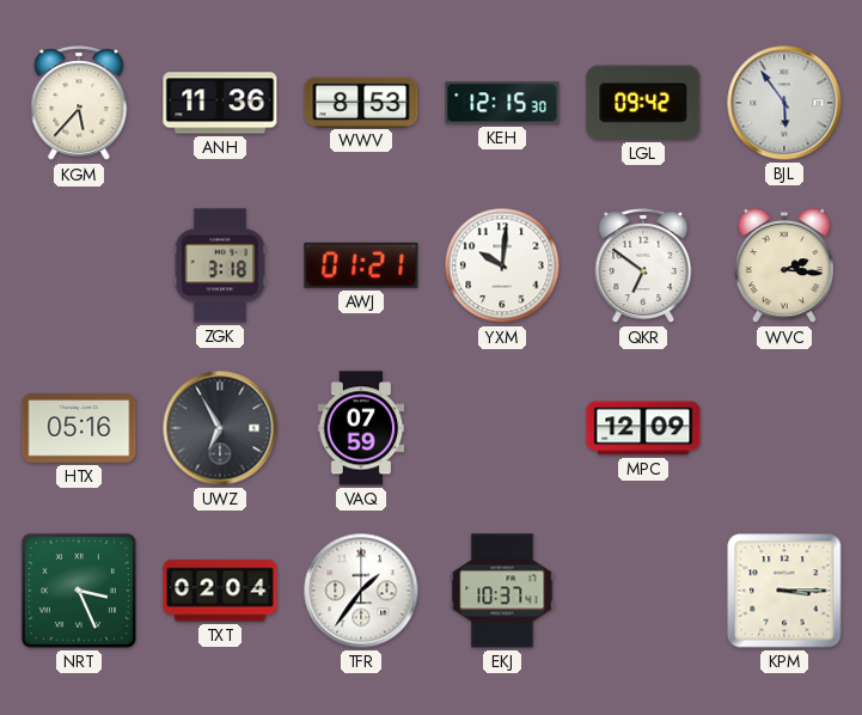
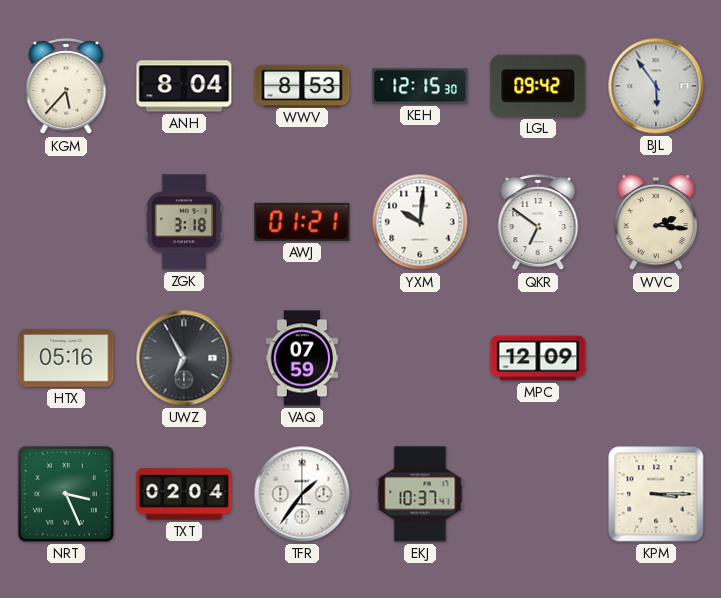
ANH: 11:36 -> 8:04
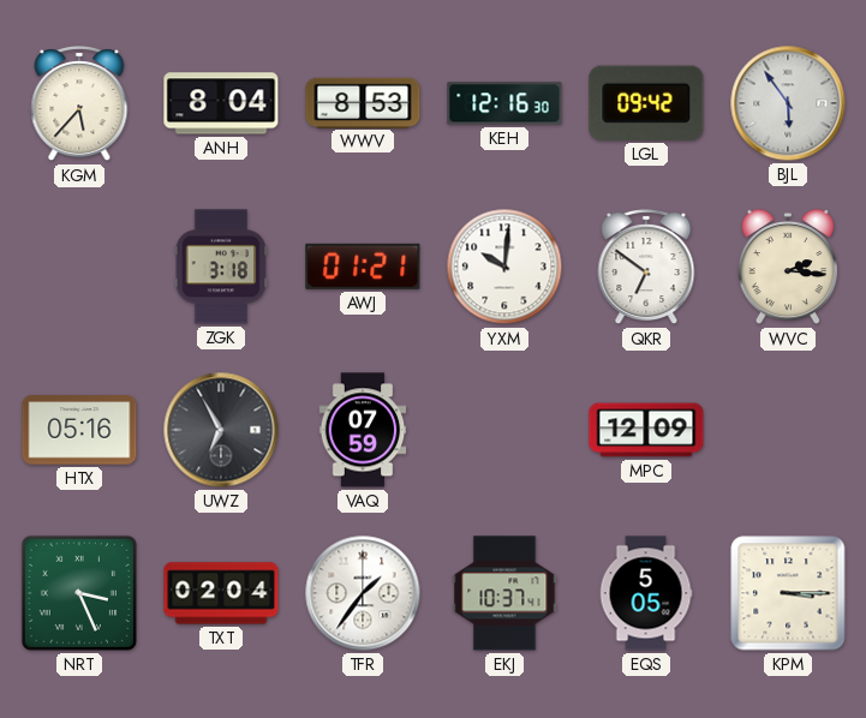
KEH: 12:15 -> 12:16
EQS: none -> 5:05
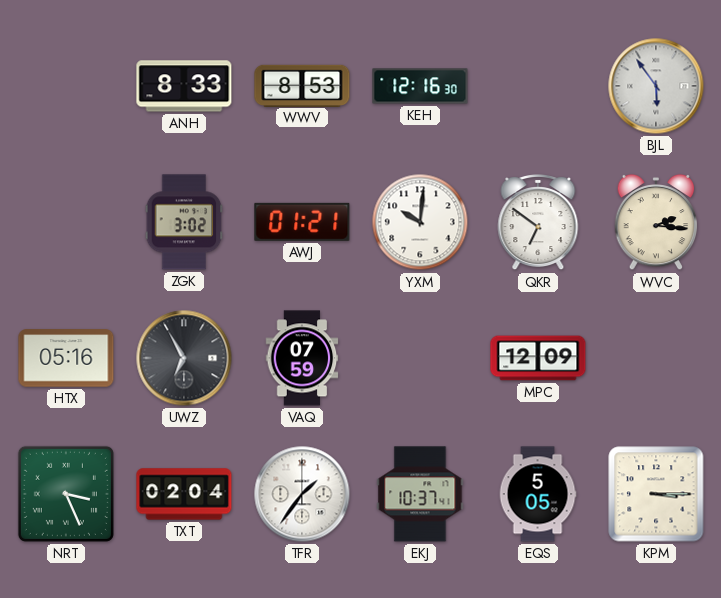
KGM: 5:37 -> none
ANH: 8:04 -> 8:33
LGL: 09:42 -> none
ZGK: 3:18 -> 3:02
